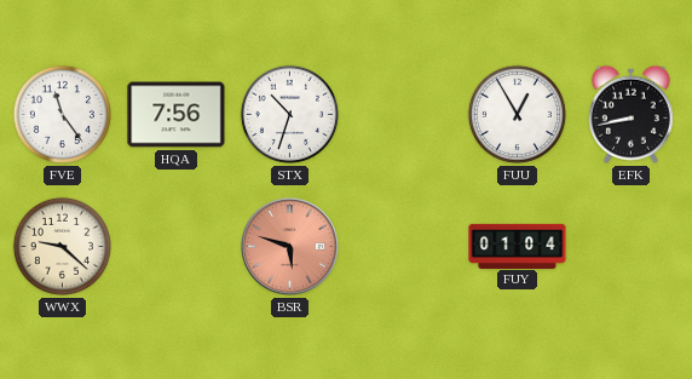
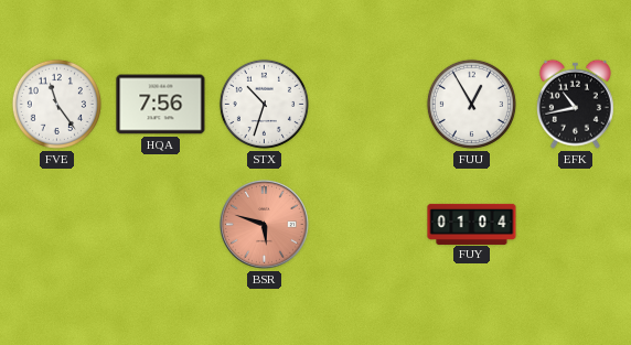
EFK: 8:43 -> 10:43
WWX: 9:22 -> none
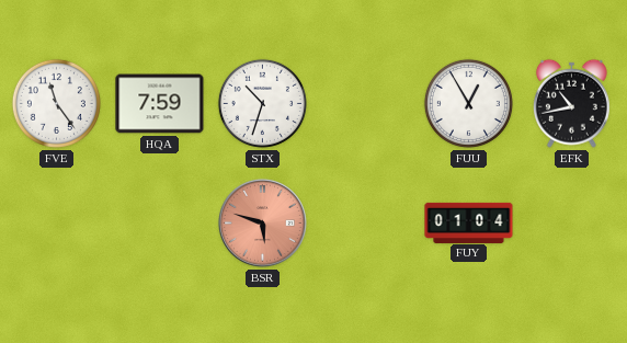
HQA: 7:56 -> 7:59
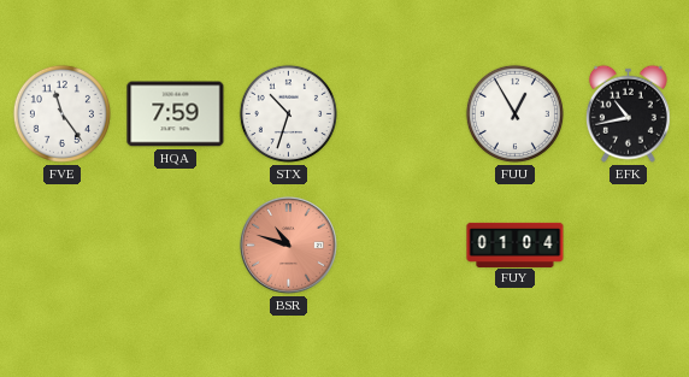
BSR: 5:48 -> 10:48
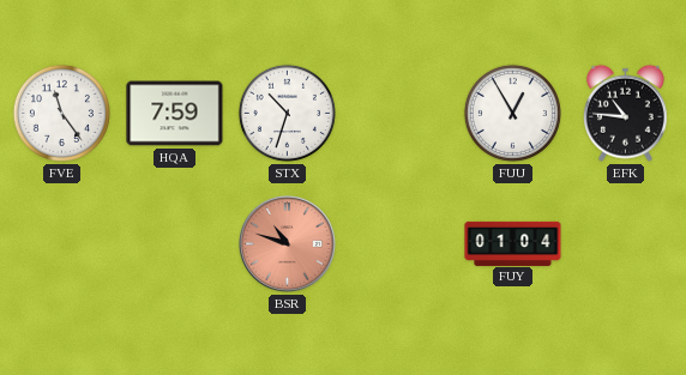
EFK: 10:43 -> 10:46
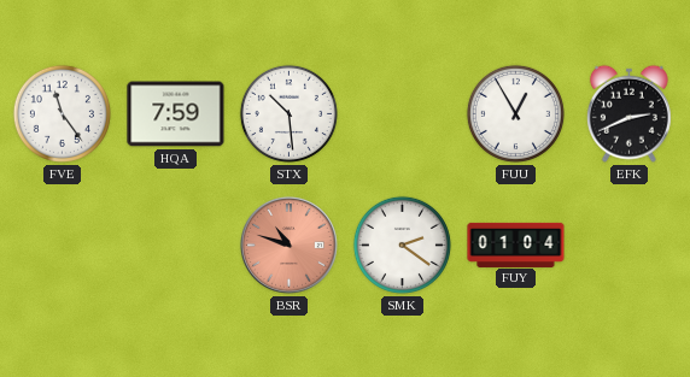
STX: 10:33 -> 10:29
EFK: 10:46 -> 2:41
SMK: none -> 2:21
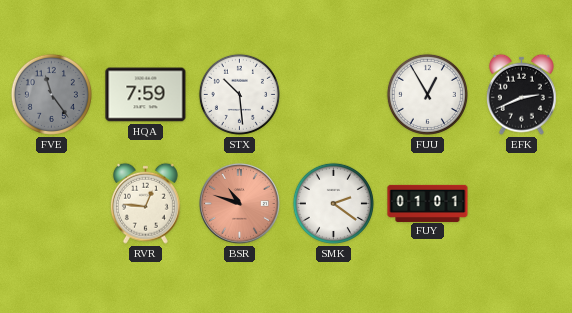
FVE dial: white -> grey
RVR: none -> 12:46
FUY: 01:04 -> 01:01
